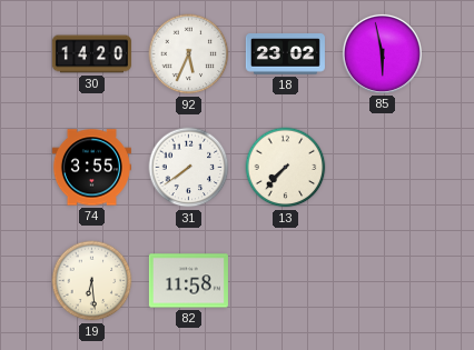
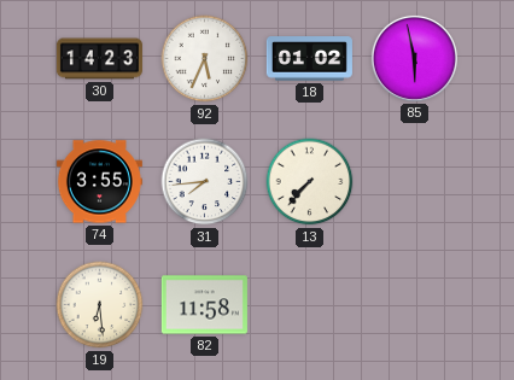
30: 14:20 -> 14:23
18: 23:02 -> 01:02
31: 7:39 -> 7:44
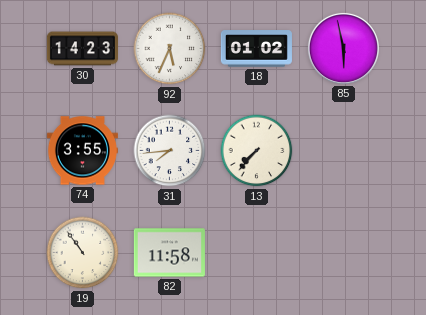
19: 6:29 -> 10:54
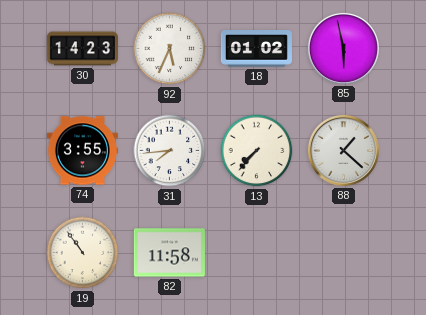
88: none -> 1:22
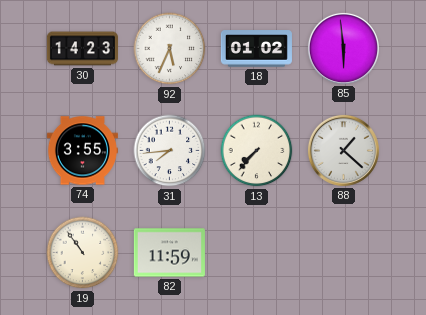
85: 5:58 -> 5:59
82: 11:58 -> 11:59
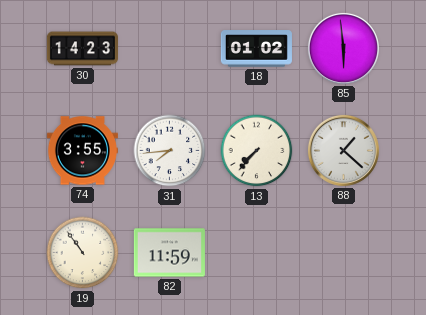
92: 5:34 -> none
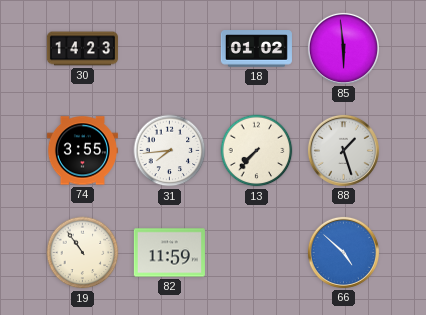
88: 1:22 -> 1:27
66: none -> 4:52
